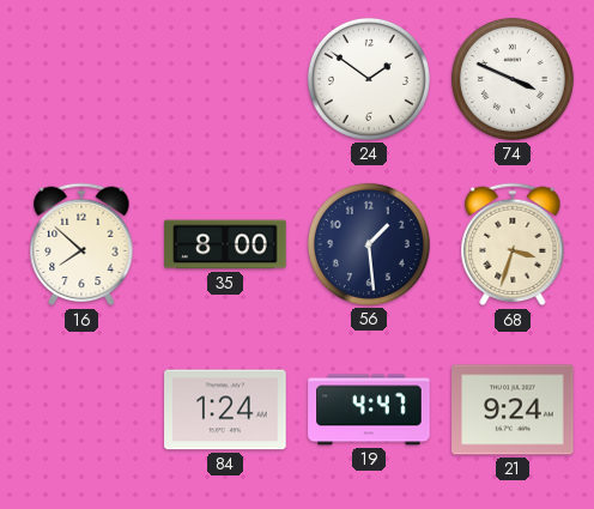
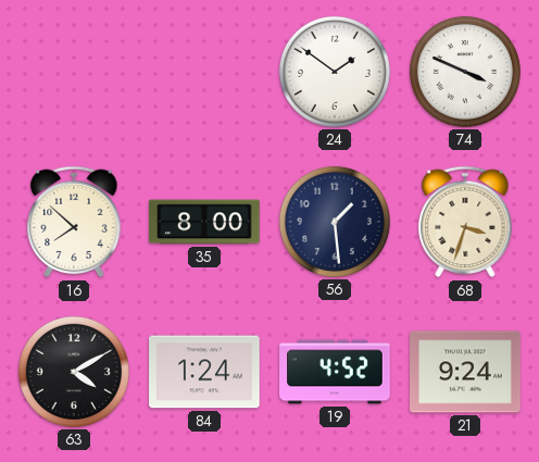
63: none -> 4:10
19: 4:47 -> 4:52
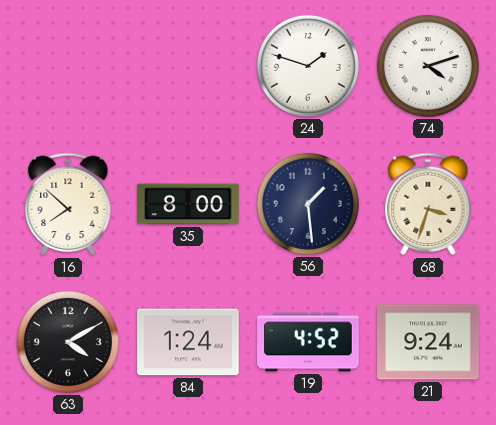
24: 1:51 -> 1:48
74: 3:49 -> 4:12
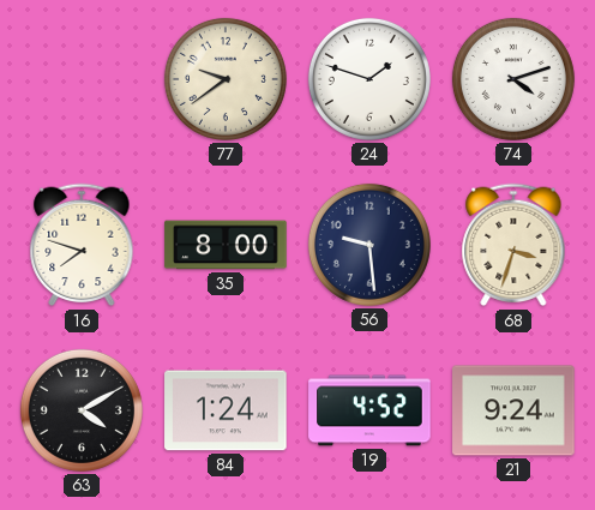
77: none -> 9:39
16: 7:52 -> 7:48
56: 1:29 -> 9:29
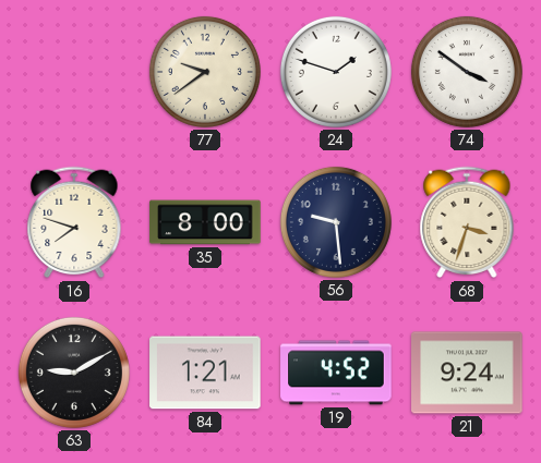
74: 4:12 -> 3:51
63: 4:10 -> 9:10
84: 1:24 -> 1:21
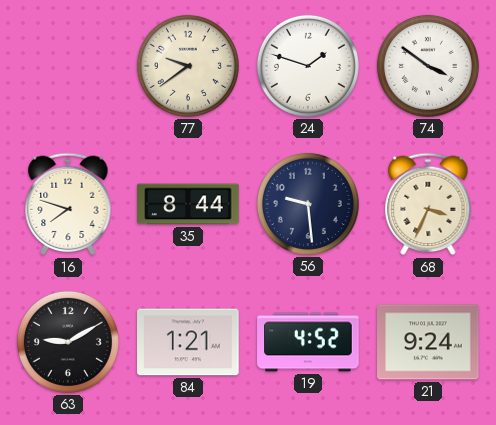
35: 8:00 -> 8:44
68: 3:33 -> 3:34
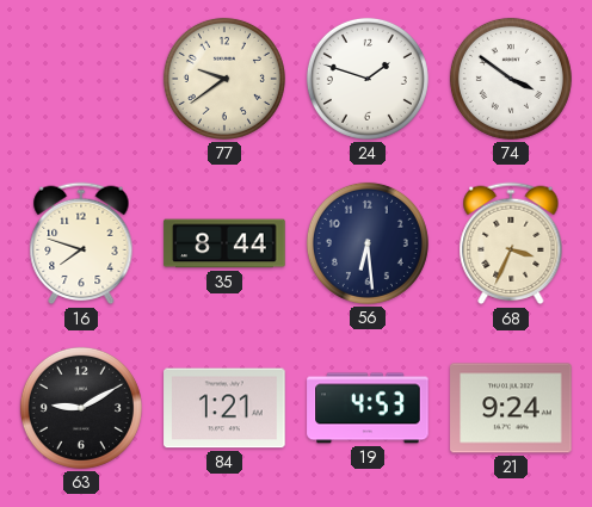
56: 9:29 -> 6:29
19: 4:52 -> 4:53
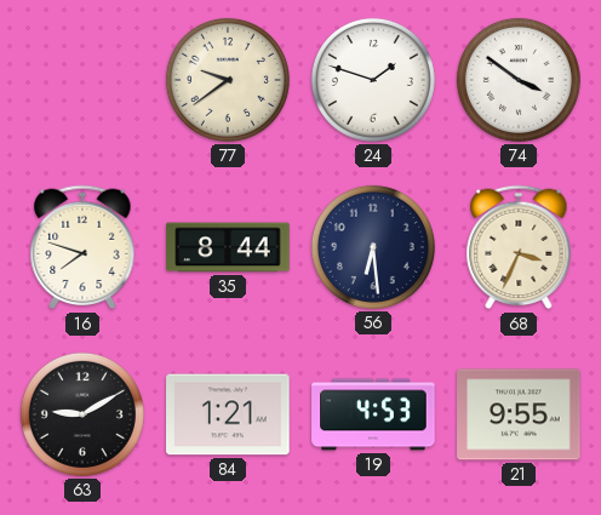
21: 9:24 -> 9:55
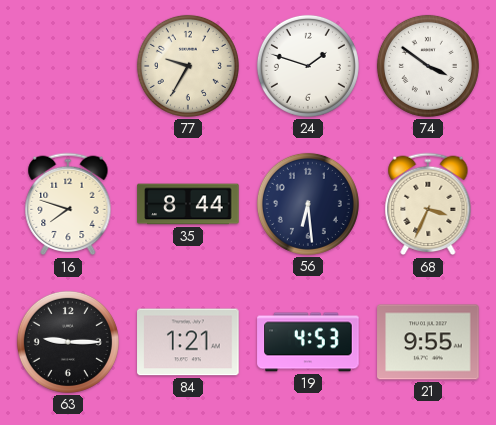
77: 9:39 -> 9:35
63: 9:10 -> 9:15
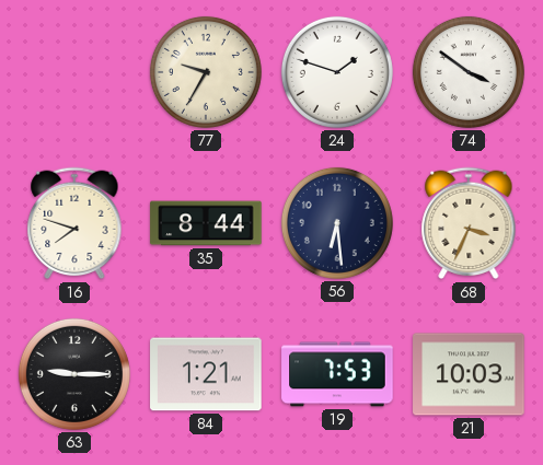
19: 4:53 -> 7:53
21: 9:55 -> 10:03
